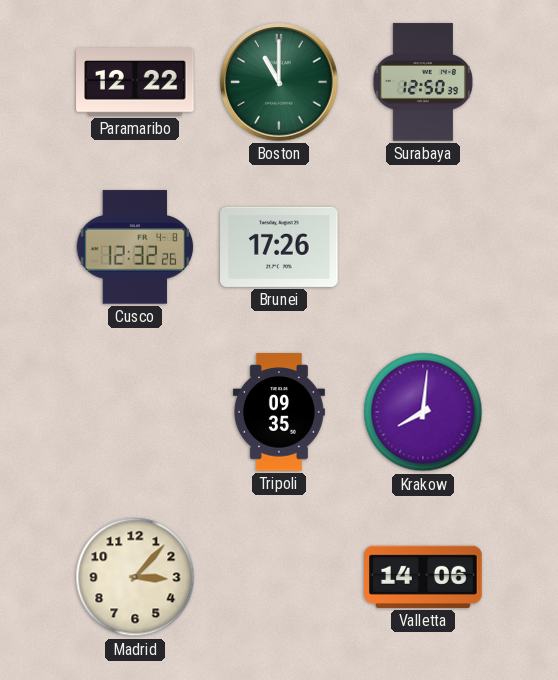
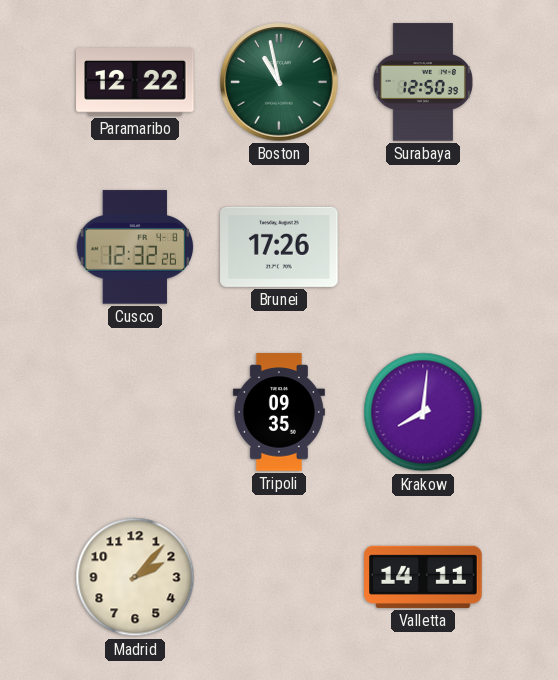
Boston: 11:00 -> 10:58
Madrid: 3:07 -> 2:07
Valletta: 14:06 -> 14:11
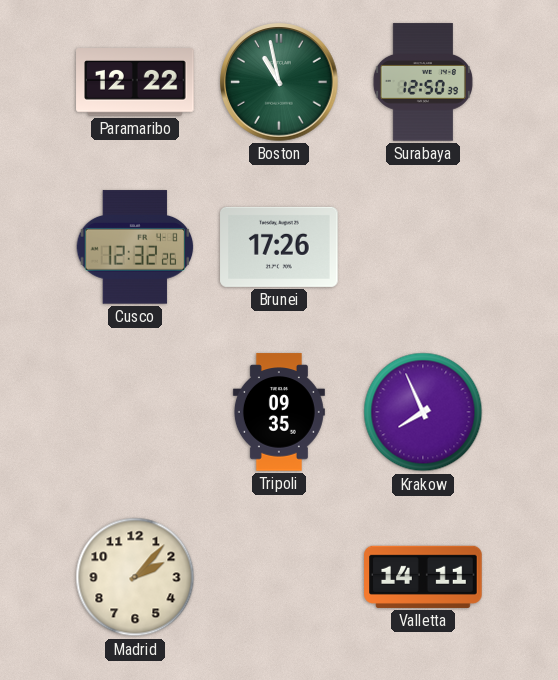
Krakow: 8:01 -> 7:56
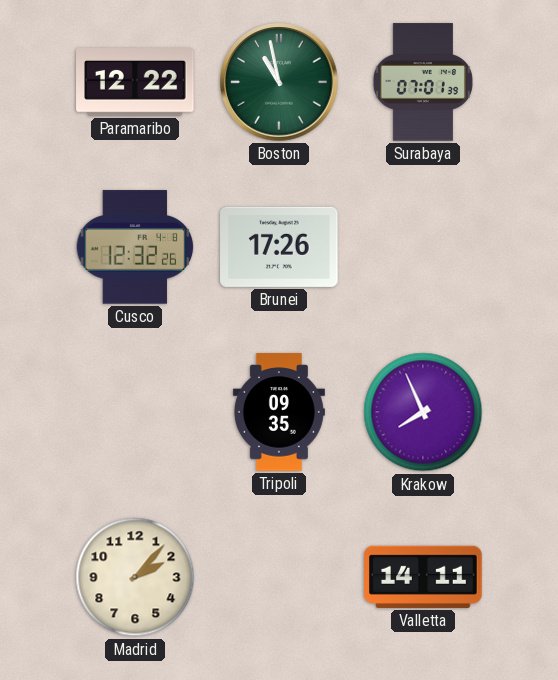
Surabaya: 12:50 -> 07:01
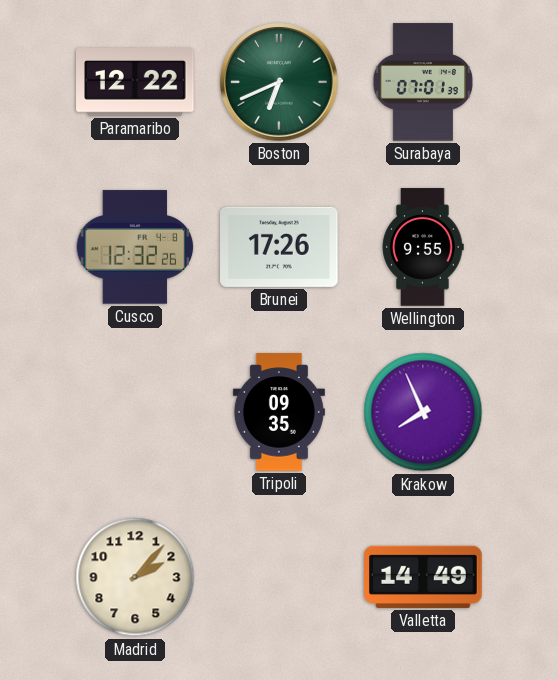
Boston: 10:58 -> 6:41
Wellington: none -> 9:55
Valletta: 14:11 -> 14:49
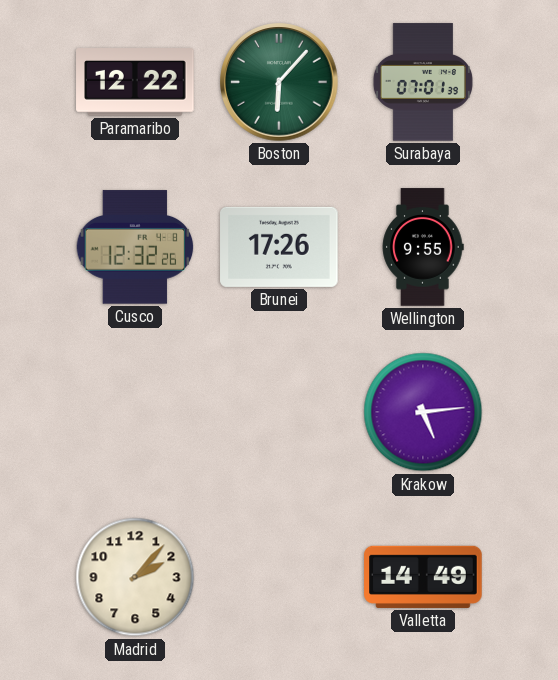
Boston: 6:41 -> 6:07
Tripoli: 09:35 -> none
Krakow: 7:56 -> 5:14
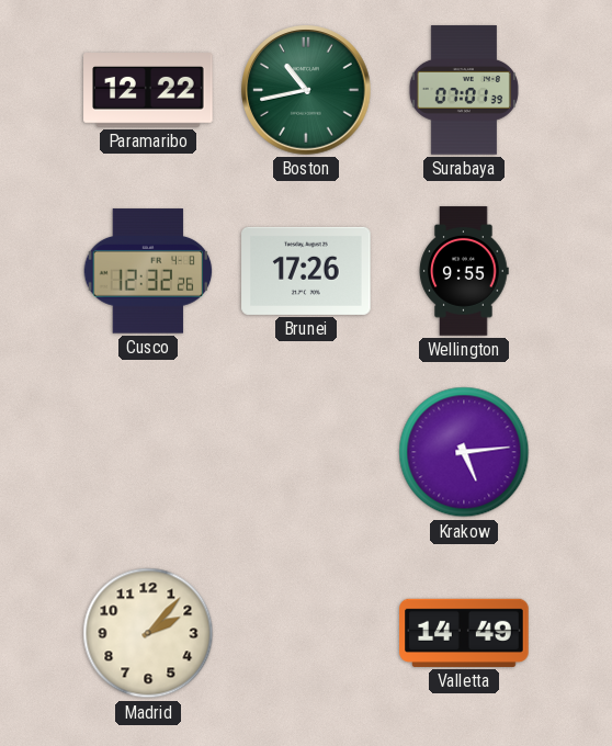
Boston: 6:07 -> 10:43
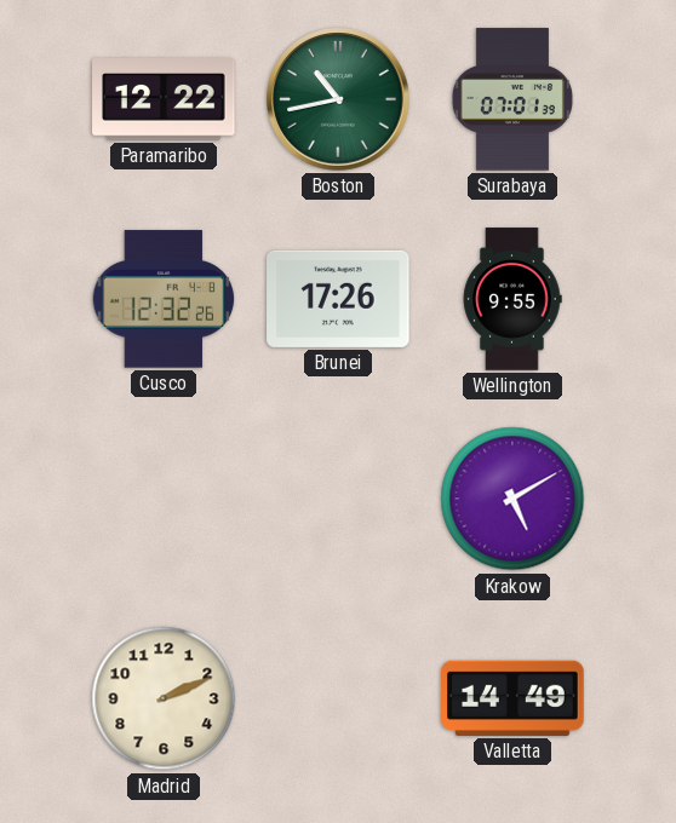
Krakow: 5:14 -> 5:10
Madrid: 2:07 -> 2:11
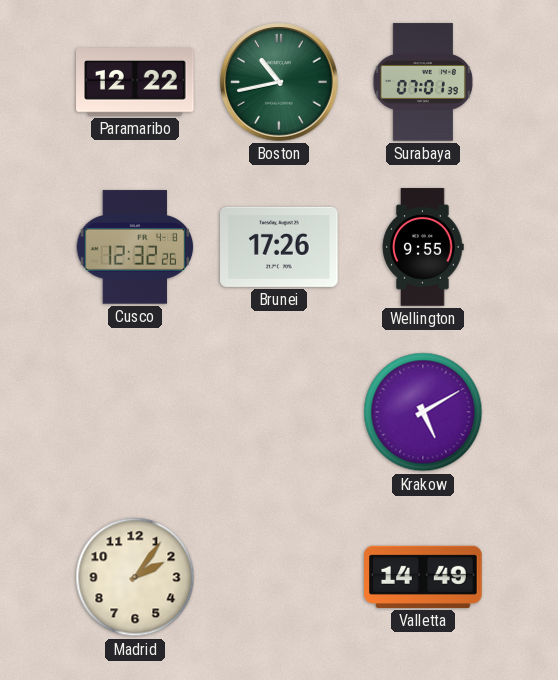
Madrid: 2:11 -> 2:06
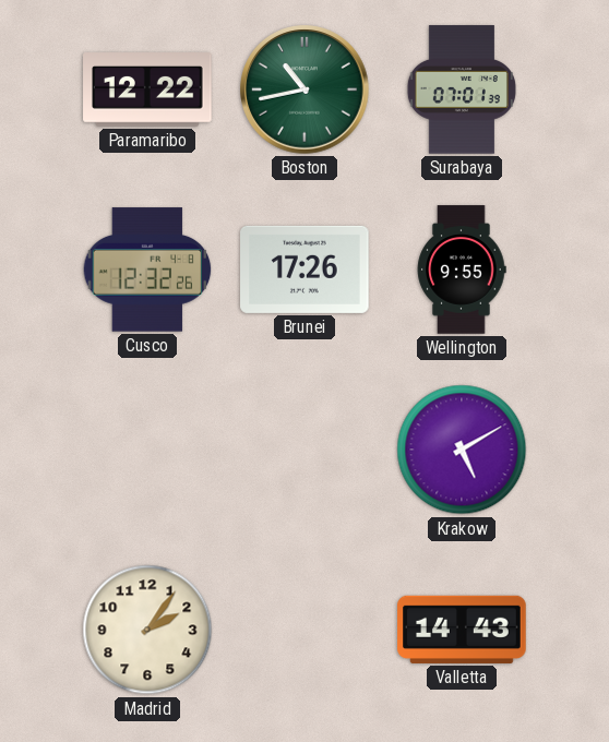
Valletta: 14:49 -> 14:43
